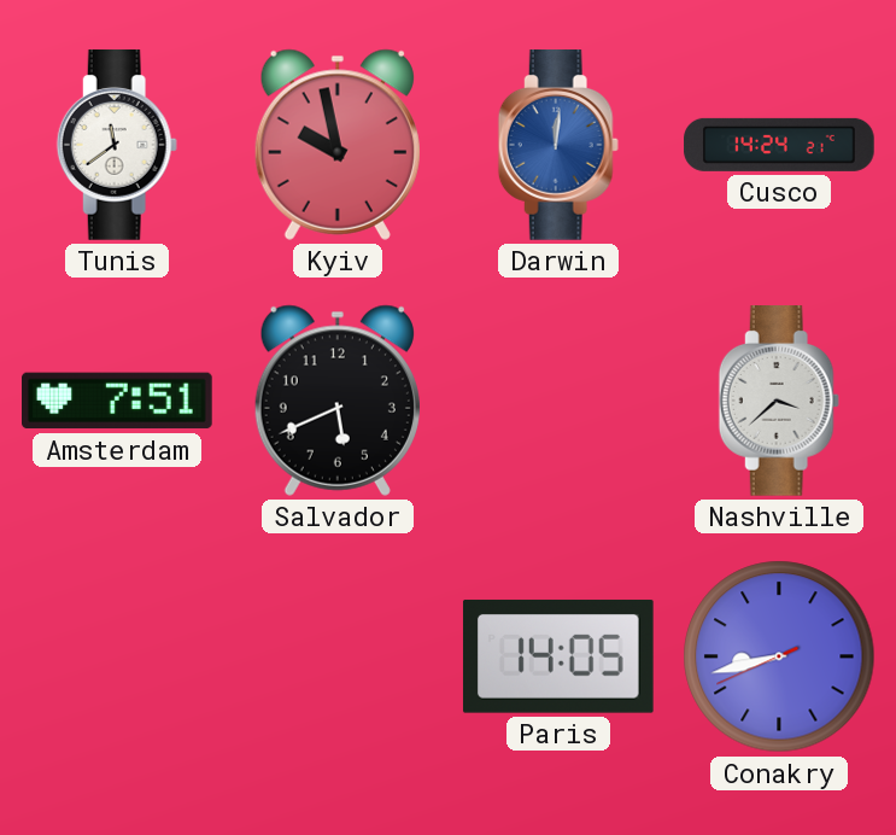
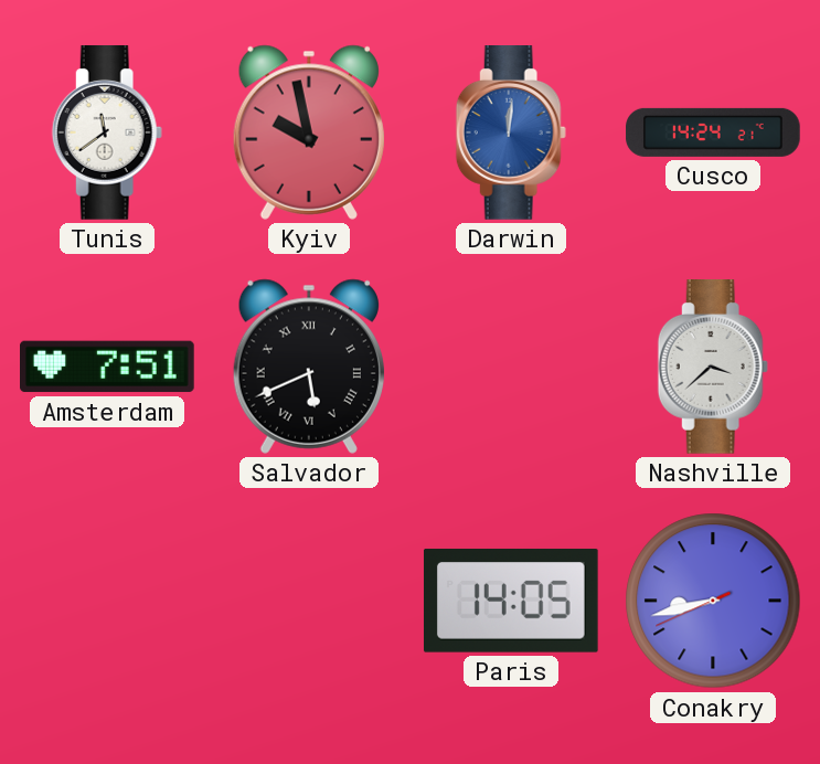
Salvador numerals: Arabic -> Roman
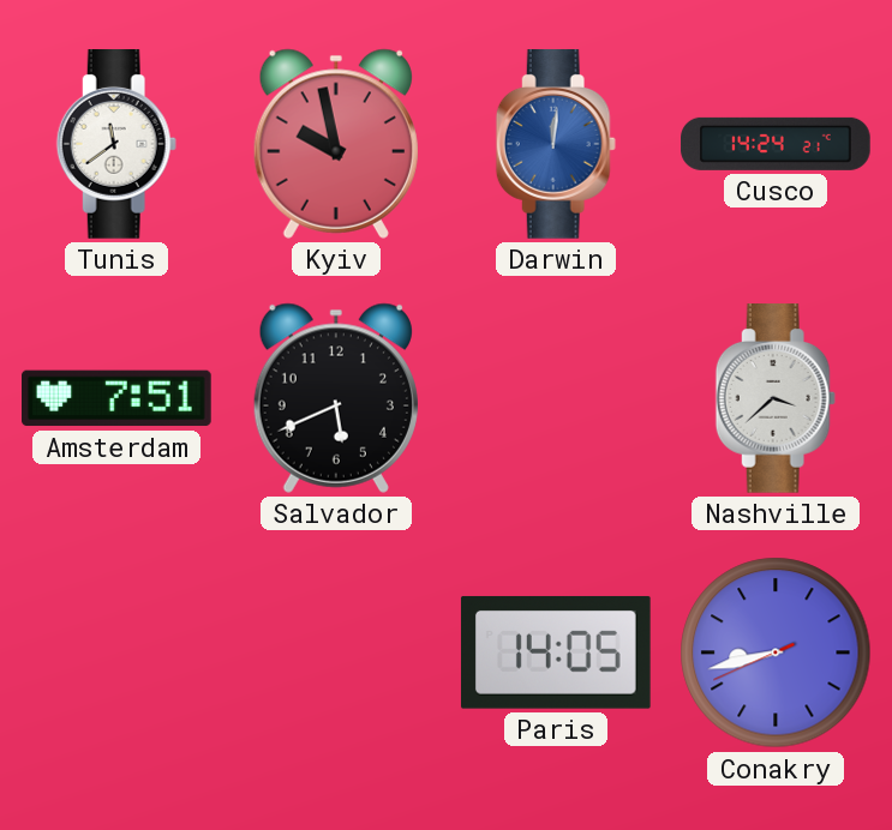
Salvador numerals: Roman -> Arabic
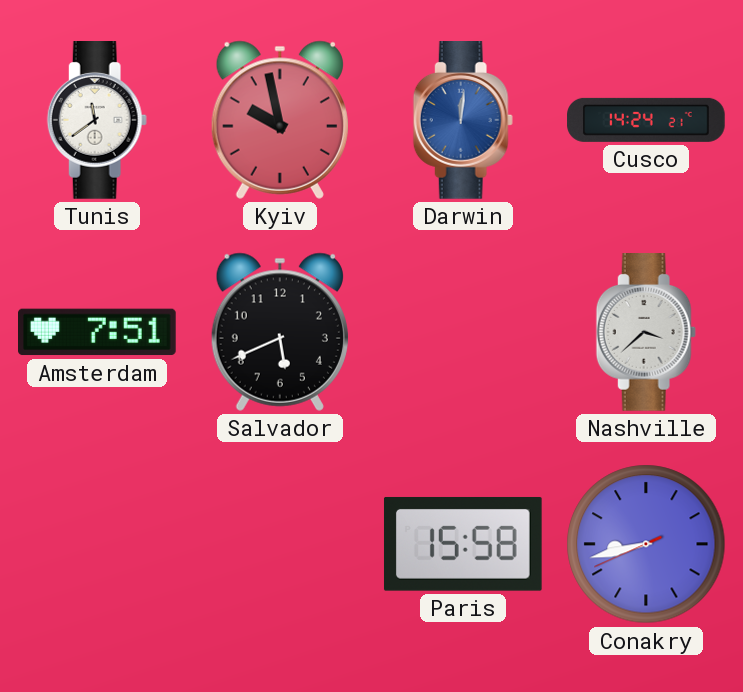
Paris: 14:05 -> 15:58
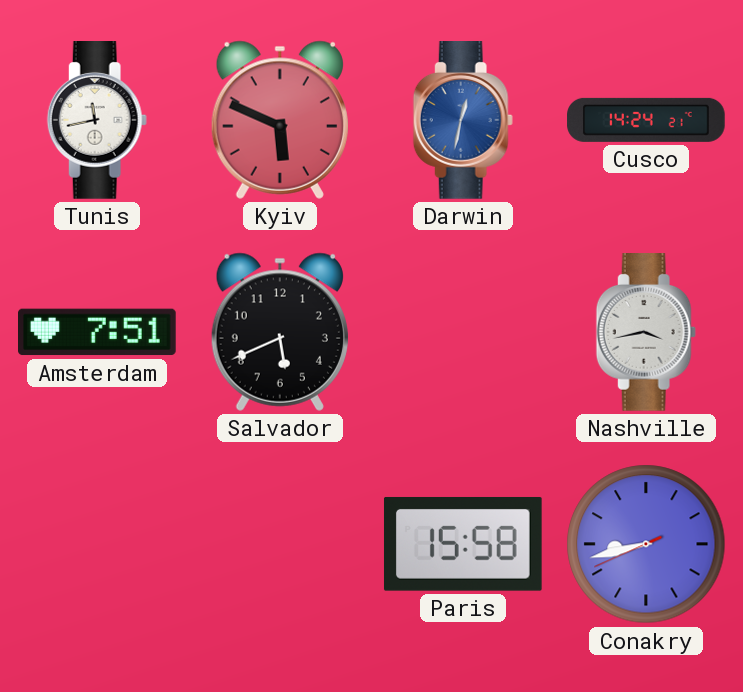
Tunis: 11:39 -> 11:43
Kyiv: 9:58 -> 5:49
Darwin: 12:01 -> 12:32
Nashville: 3:38 -> 3:43
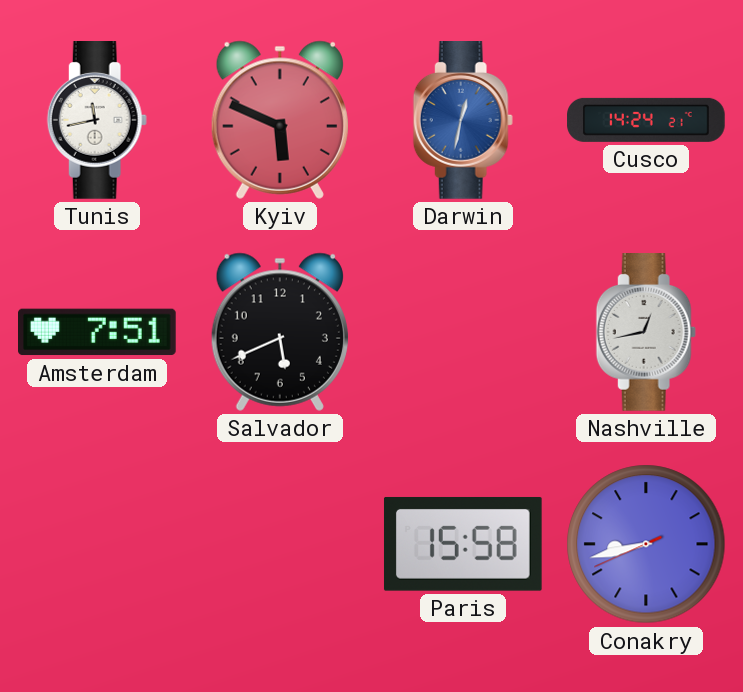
Nashville: 3:43 -> 12:43
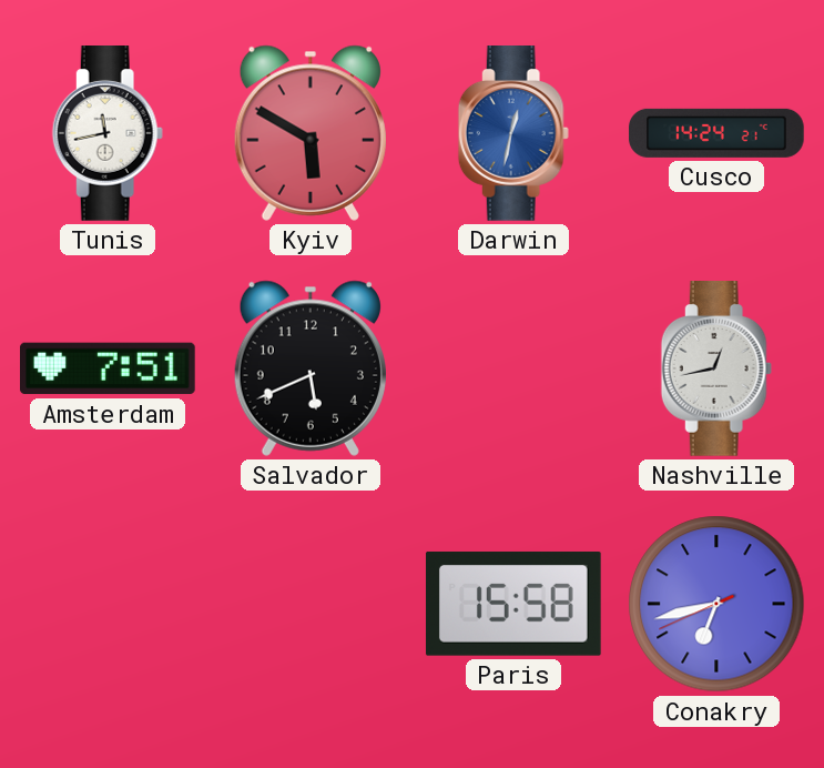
Kyiv: 5:49 -> 5:50
Conakry: 8:42 -> 6:42
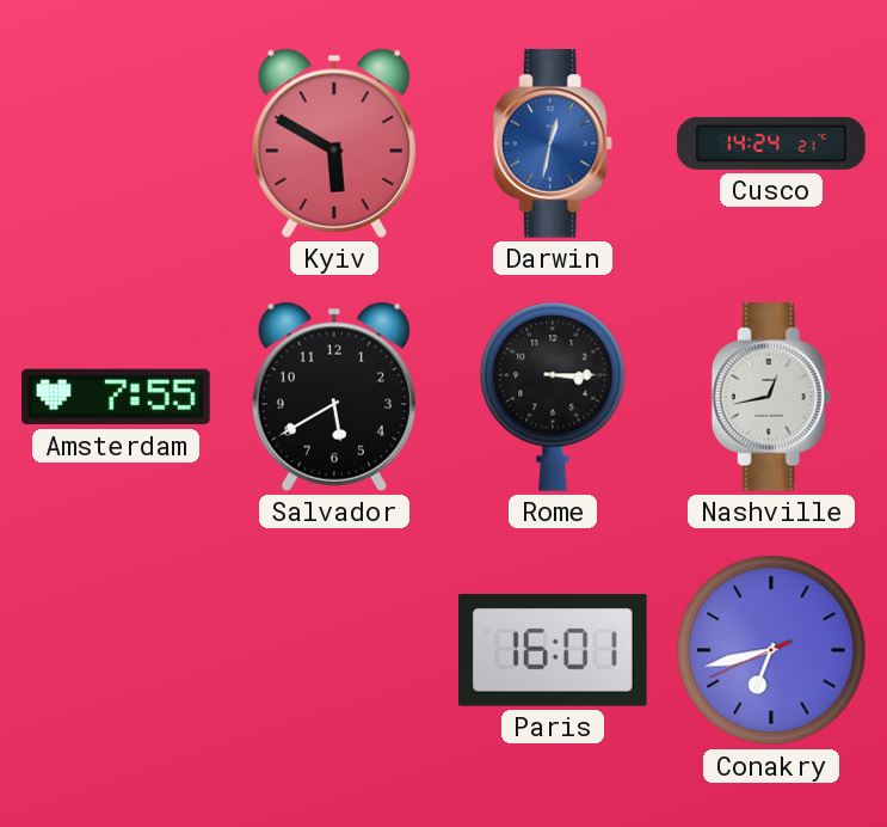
Tunis: 11:43 -> none
Amsterdam: 7:51 -> 7:55
Salvador: 5:41 -> 5:40
Rome: none -> 3:15
Paris: 15:58 -> 16:01
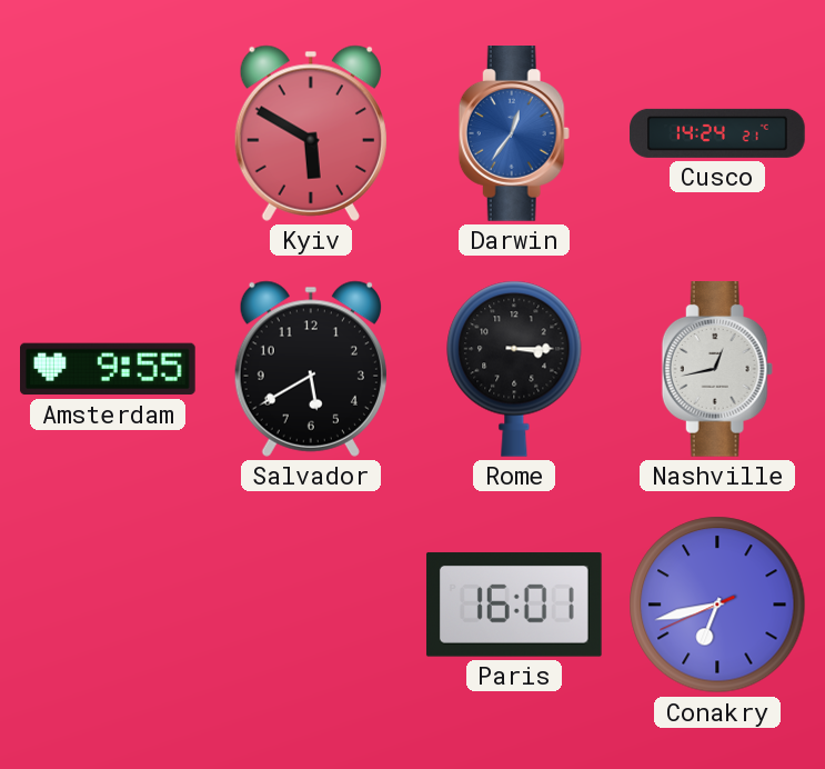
Darwin: 12:32 -> 12:36
Amsterdam: 7:55 -> 9:55
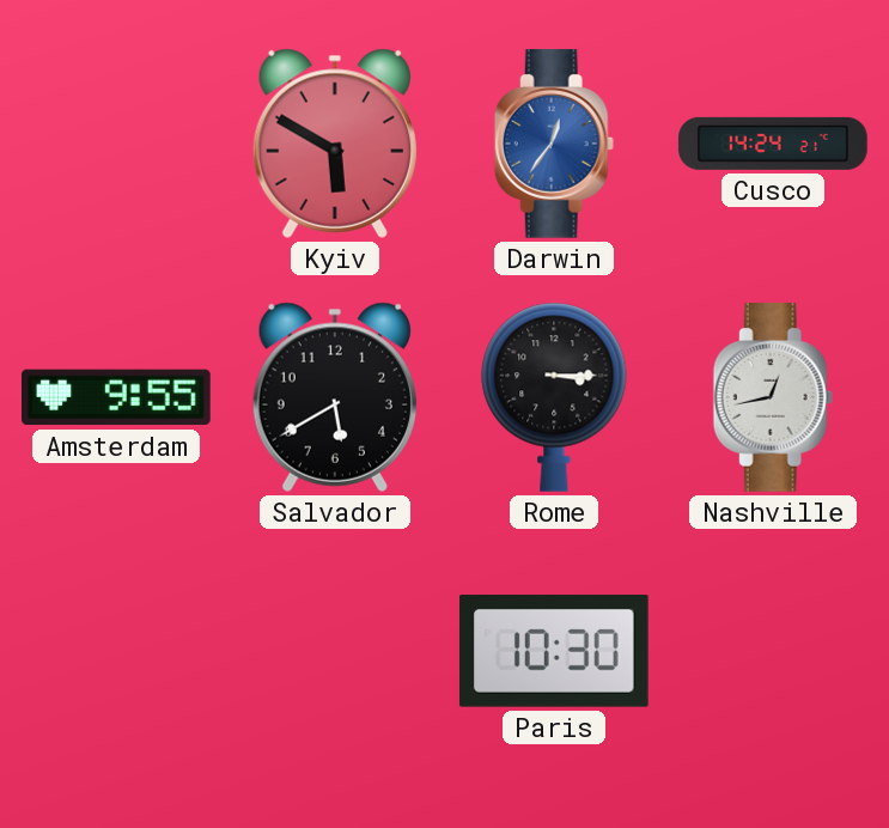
Paris: 16:01 -> 10:30
Conakry: 6:42 -> none
